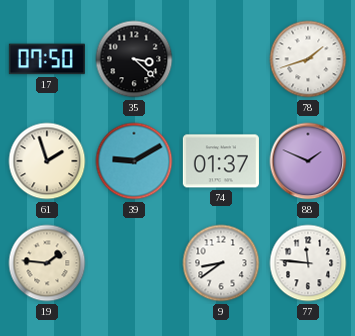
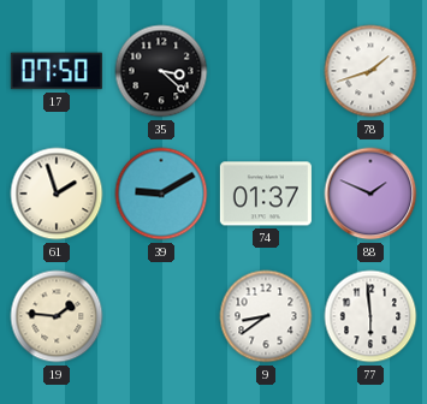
77: 11:46 -> 5:59
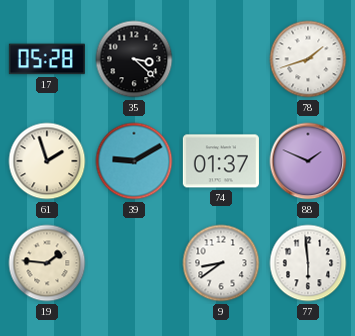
17: 07:50 -> 05:28
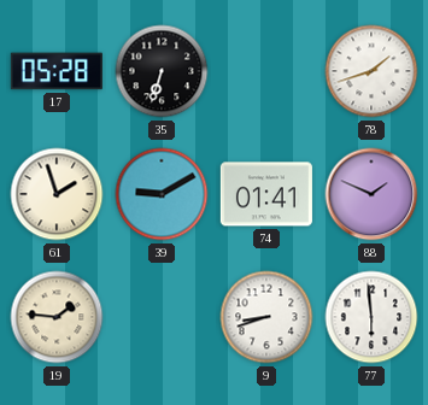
35: 3:22 -> 6:33
74: 01:37 -> 01:41
9: 8:39 -> 8:42
